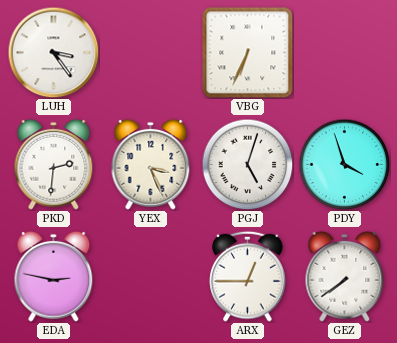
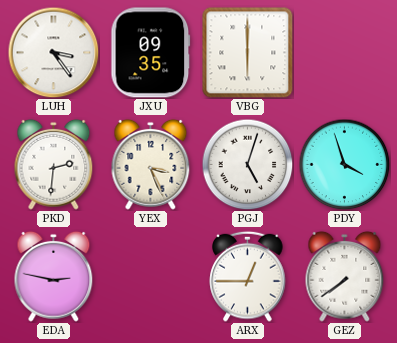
JXU: none -> 09:35
VBG: 6:34 -> 6:00
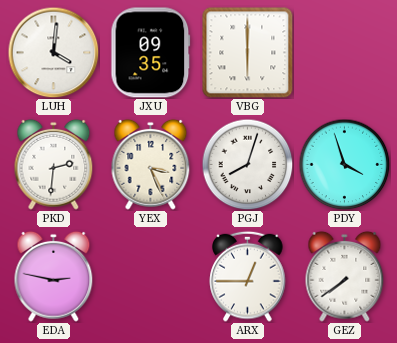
LUH: 3:24 -> 4:01
PGJ: 5:03 -> 8:03
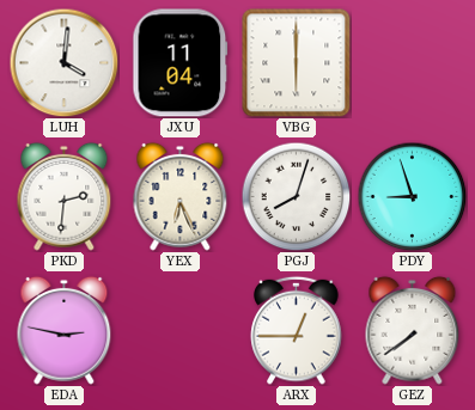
JXU: 09:35 -> 11:04
YEX: 3:26 -> 6:26
PDY: 3:57 -> 8:57
